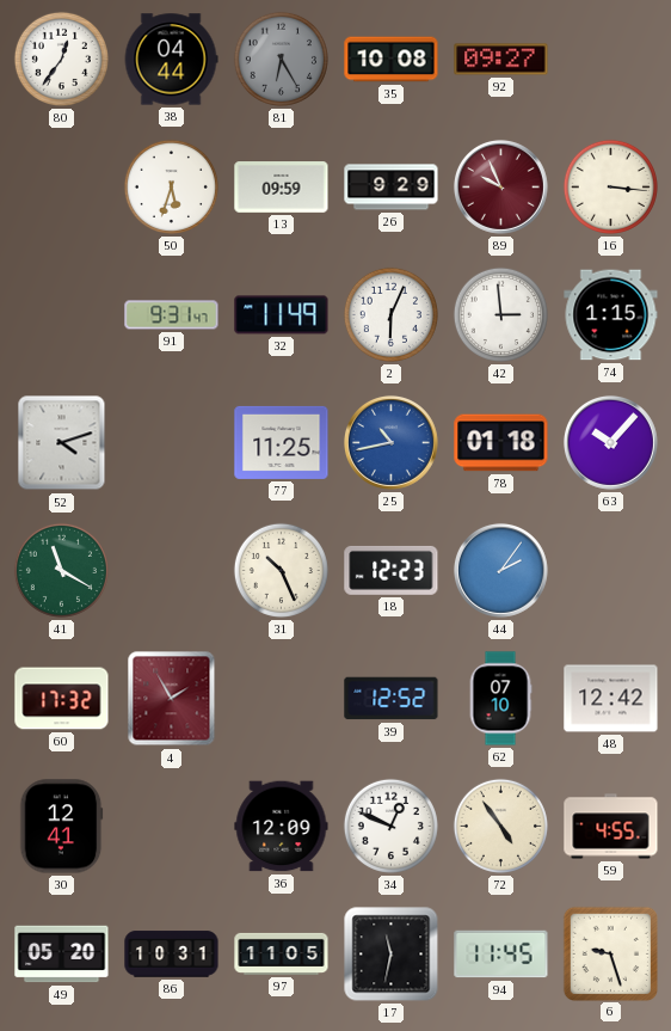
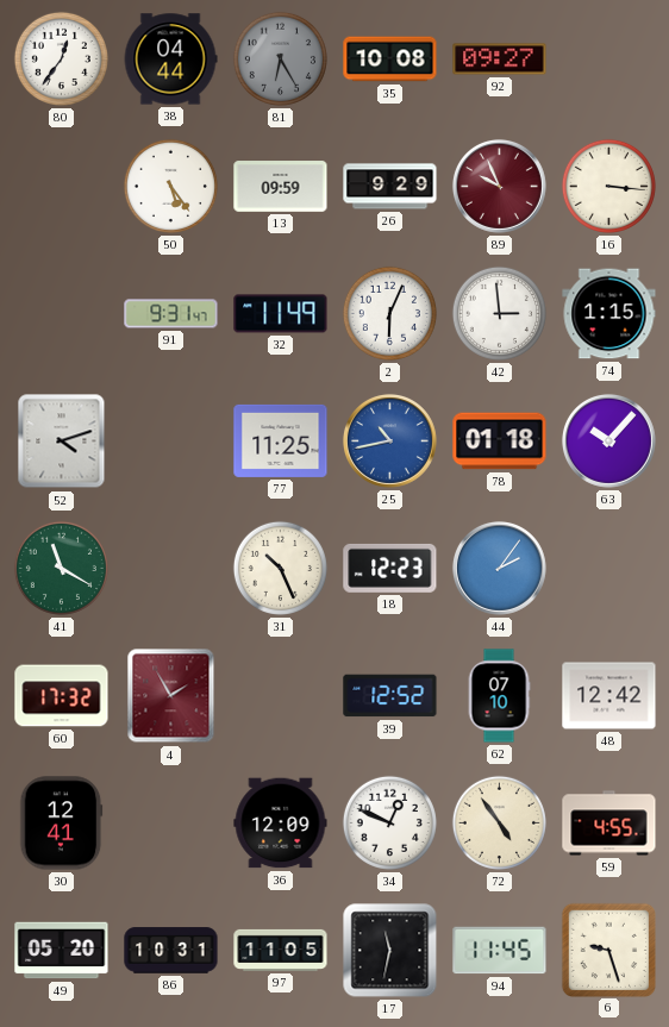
50: 5:33 -> 5:24
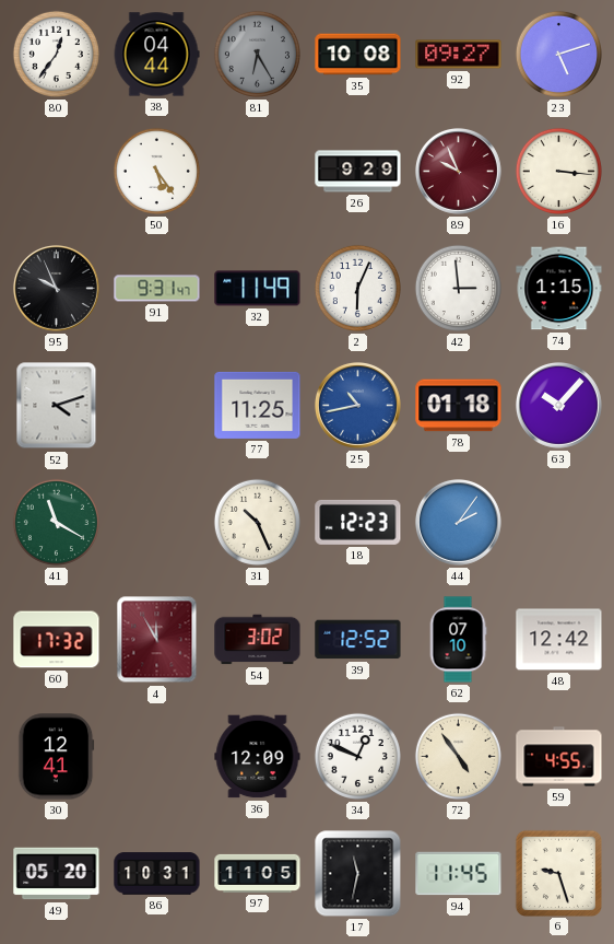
23: none -> 5:12
13: 09:59 -> none
95: none -> 9:56
4: 1:55 -> 11:55
54: none -> 3:02
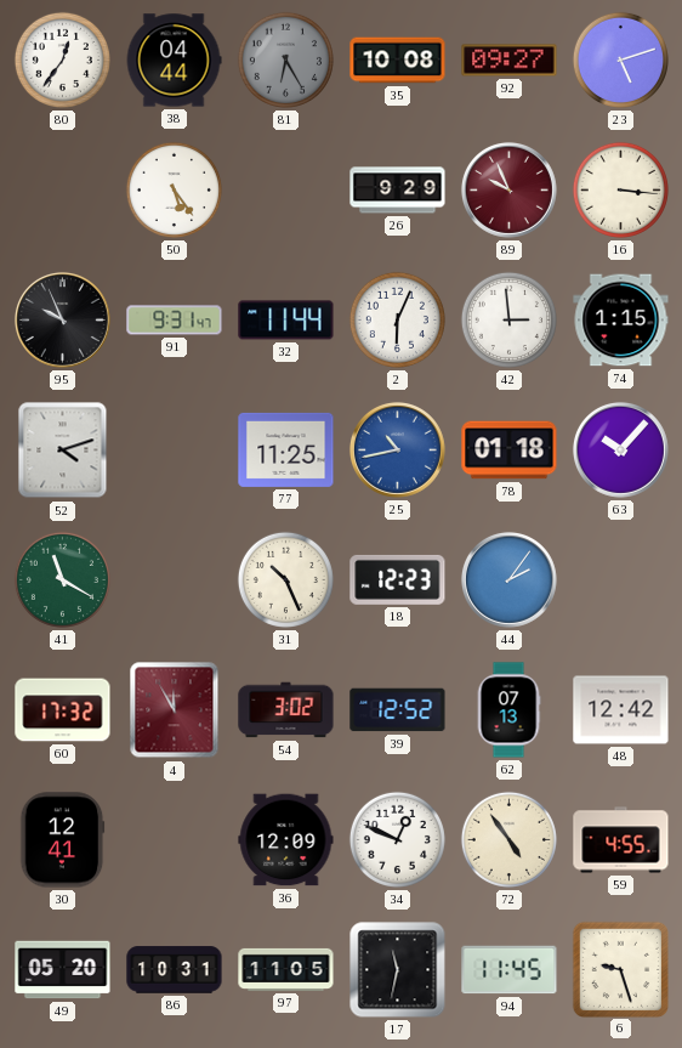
32: 11:49 -> 11:44
62: 07:10 -> 07:13
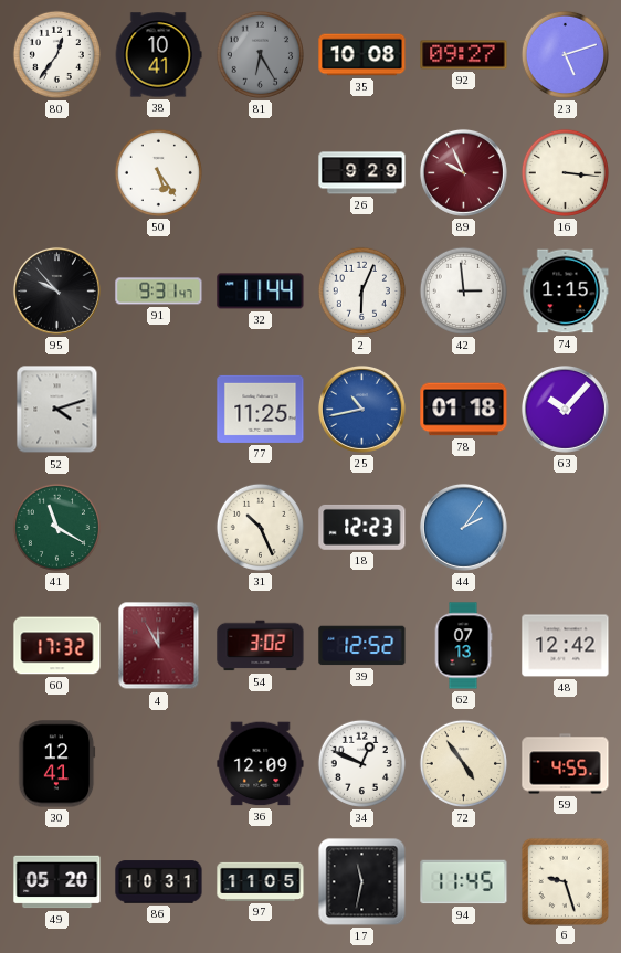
38: 04:44 -> 10:41
95: 9:56 -> 9:53
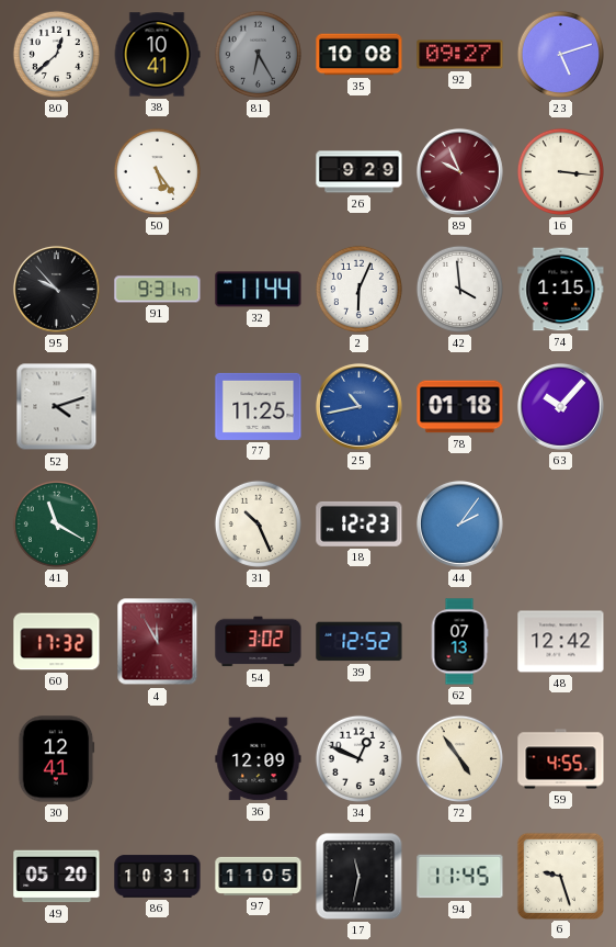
80: 12:36 -> 12:38
42: 2:59 -> 3:59
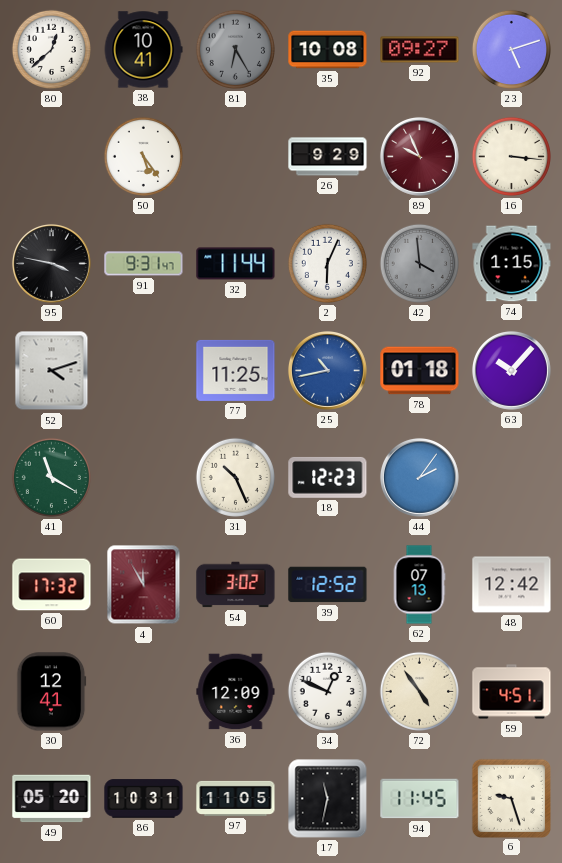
95: 9:53 -> 3:47
42 dial: white -> grey
59: 4:55 -> 4:51
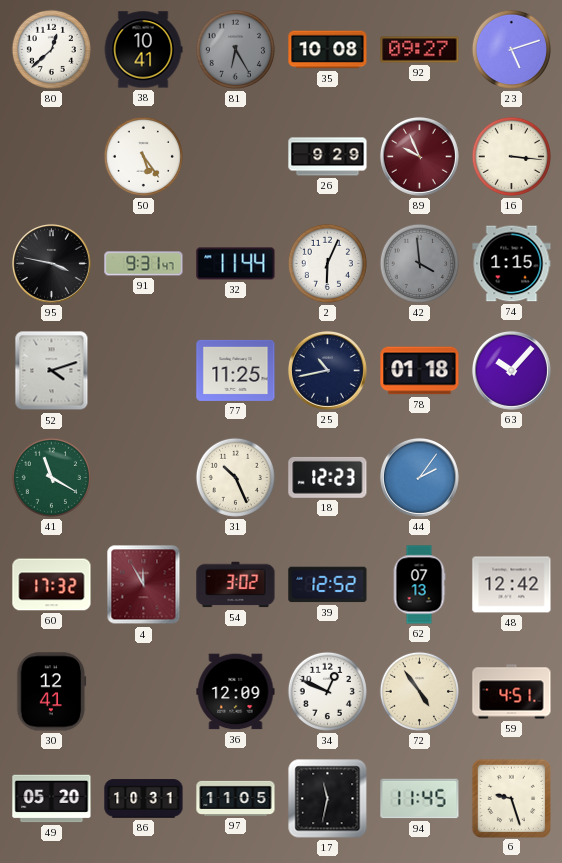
25 dial: blue -> navy
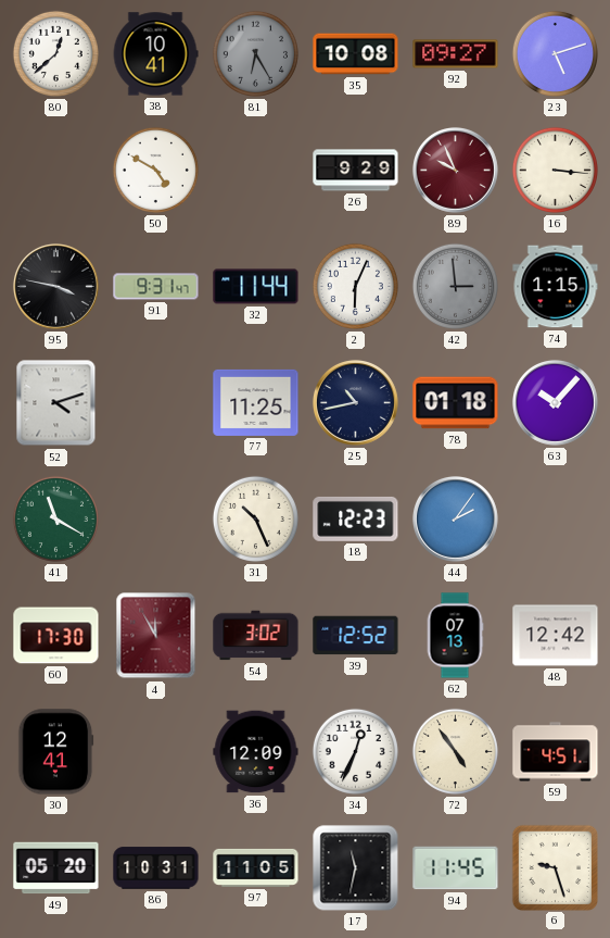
50: 5:24 -> 4:50
42: 3:59 -> 2:59
60: 17:32 -> 17:30
34: 12:49 -> 12:34
